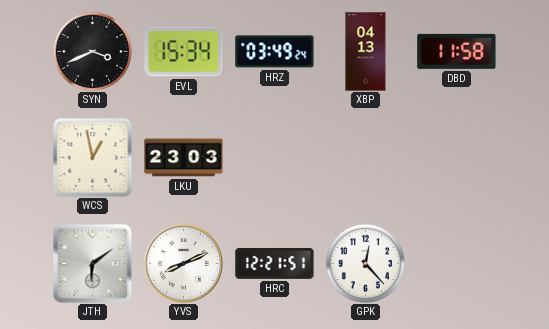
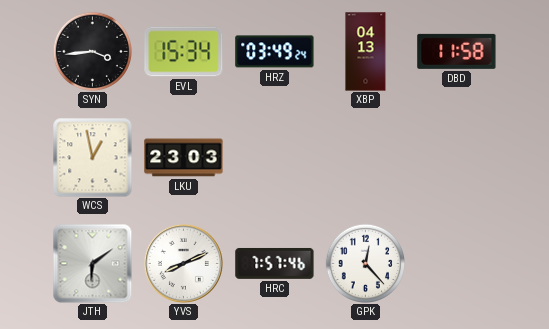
SYN: 3:41 -> 3:44
HRC: 12:21 -> 7:57
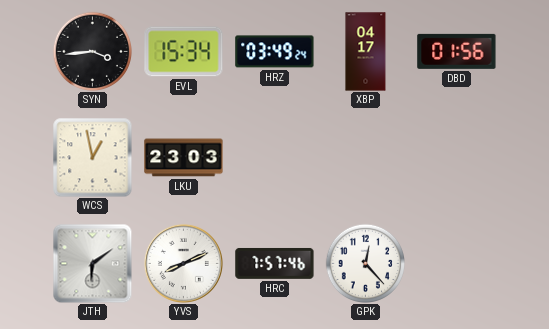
XBP: 04:13 -> 04:17
DBD: 11:58 -> 01:56
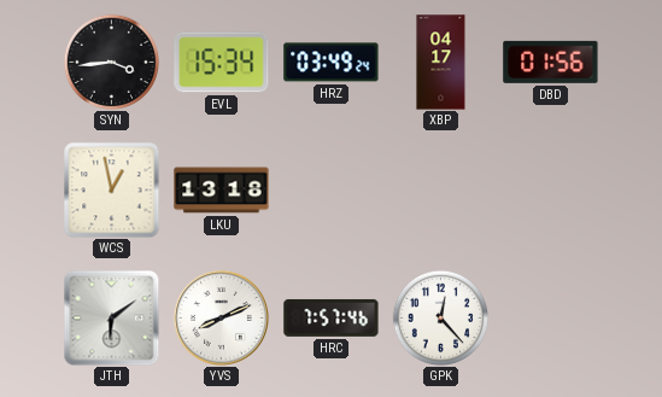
LKU: 23:03 -> 13:18
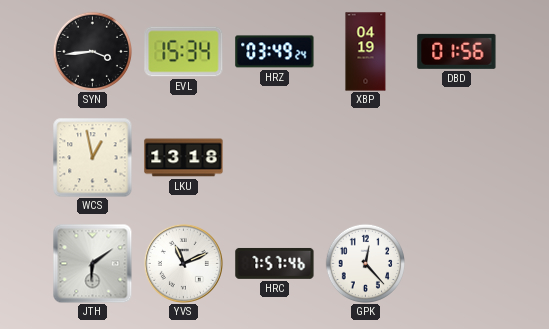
XBP: 04:17 -> 04:19
YVS: 8:11 -> 11:11
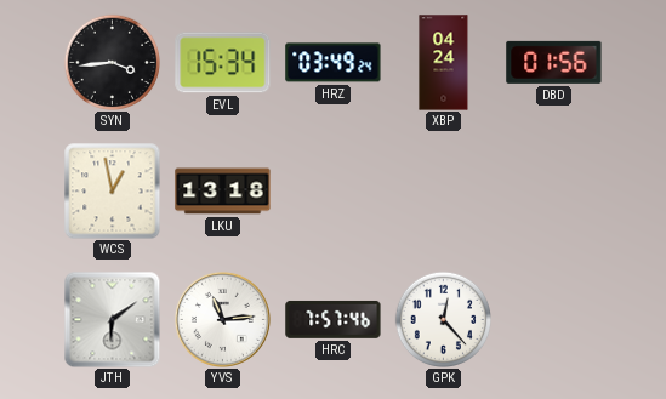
XBP: 04:19 -> 04:24
YVS: 11:11 -> 11:14
